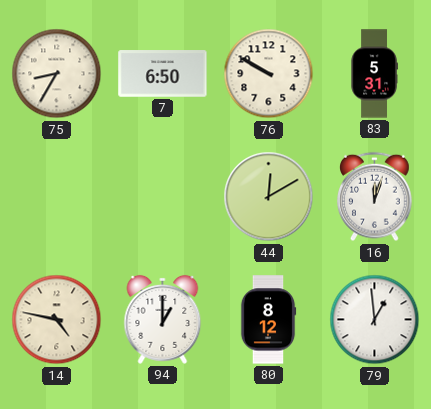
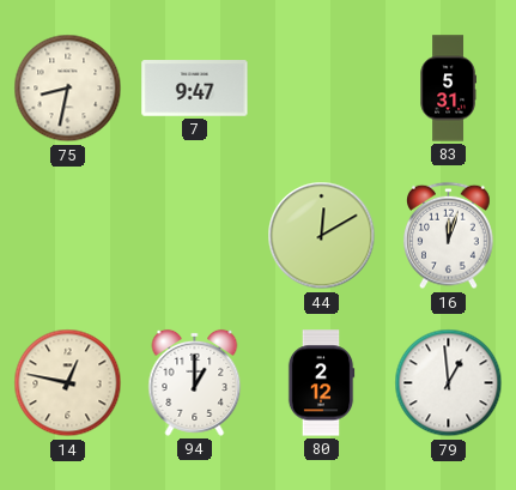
75: 8:35 -> 8:32
7: 6:50 -> 9:47
76: 9:50 -> none
14: 4:47 -> 12:47
80: 8:12 -> 2:12
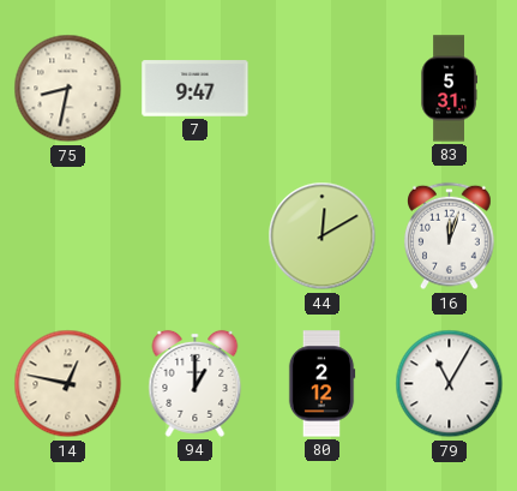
79: 12:59 -> 11:05
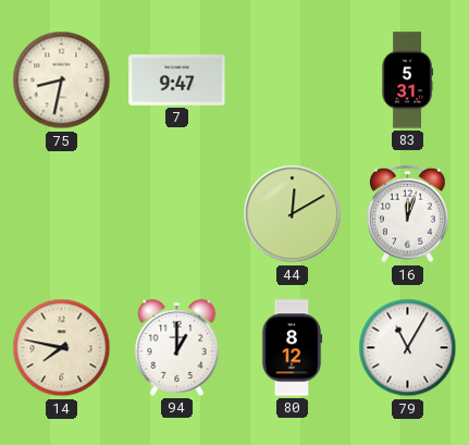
14: 12:47 -> 7:47
80: 2:12 -> 8:12
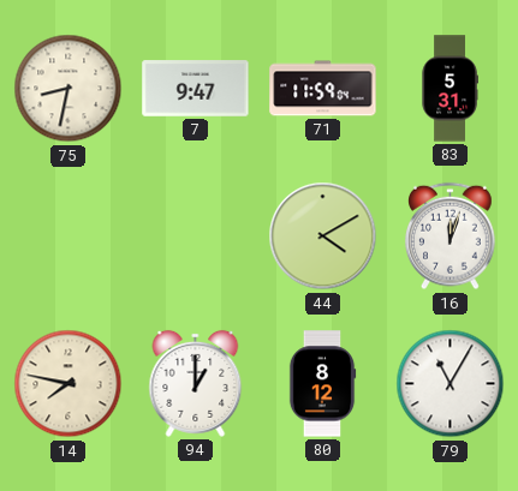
71: none -> 11:59
44: 12:10 -> 4:10
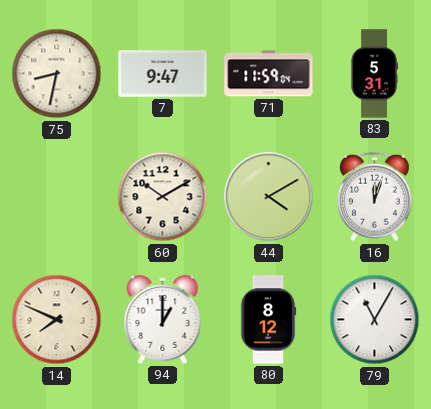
60: none -> 10:10
14: 7:47 -> 7:49
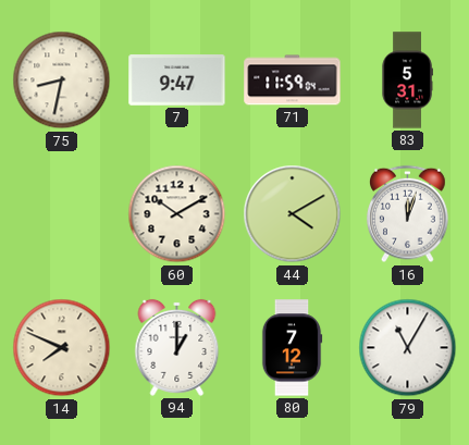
80: 8:12 -> 7:12
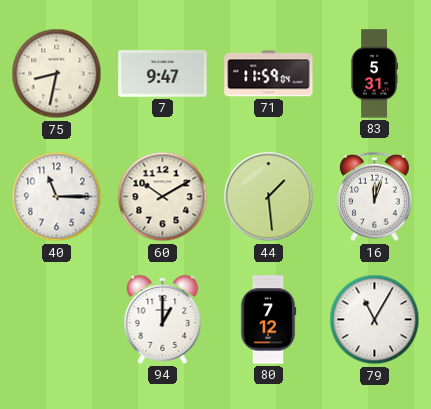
40: none -> 11:15
44: 4:10 -> 1:29
14: 7:49 -> none
